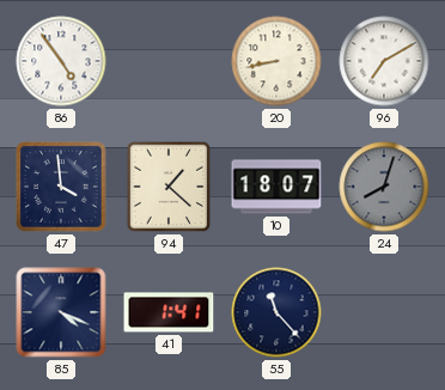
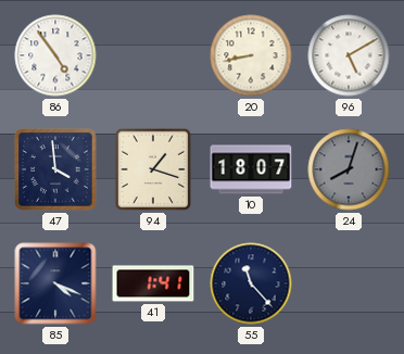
96: 7:10 -> 5:10
94: 1:22 -> 1:18
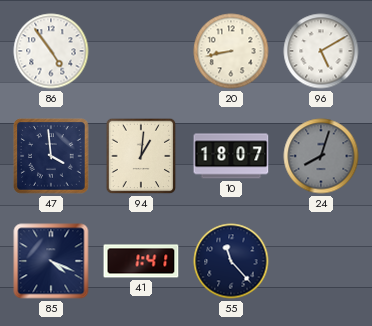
94: 1:18 -> 1:01
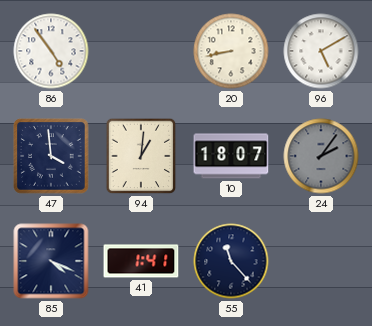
24: 8:03 -> 2:06
